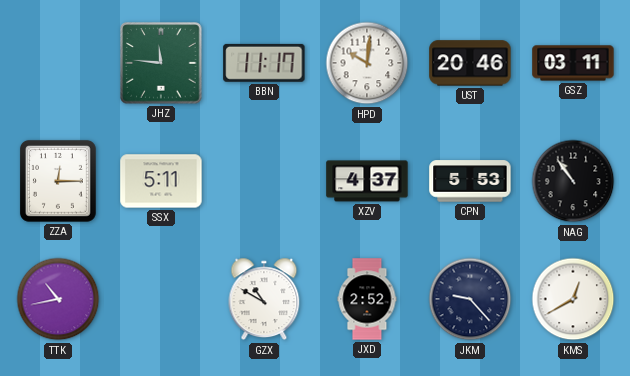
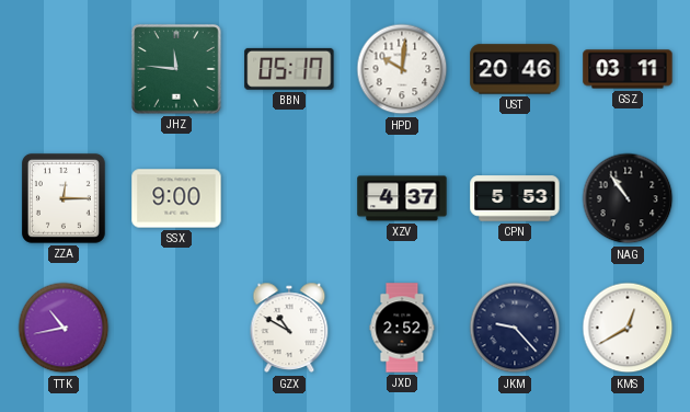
BBN: 11:17 -> 05:17
SSX: 5:11 -> 9:00
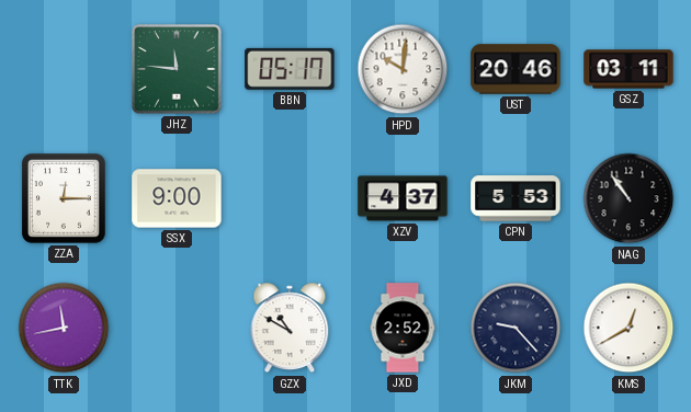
TTK: 10:43 -> 11:43
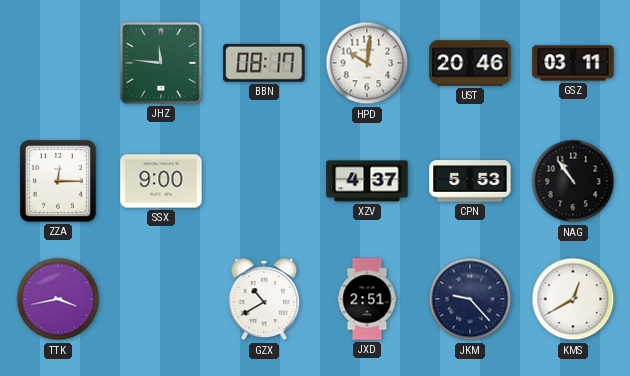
BBN: 05:17 -> 08:17
TTK: 11:43 -> 3:43
GZX: 10:50 -> 10:40
JXD: 2:52 -> 2:51
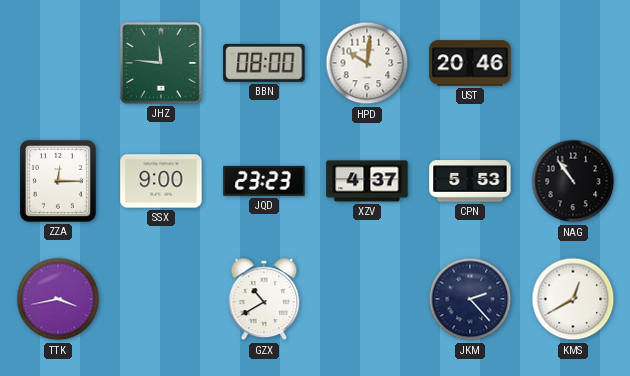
BBN: 08:17 -> 08:00
GSZ: 03:11 -> none
JQD: none -> 23:23
JXD: 2:51 -> none
JKM: 9:23 -> 2:23
